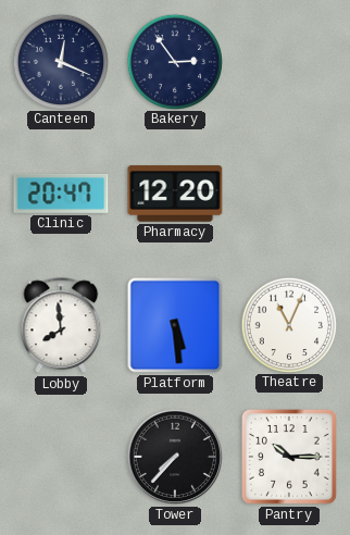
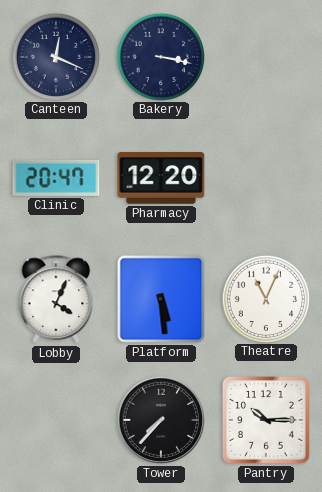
Bakery: 2:54 -> 3:17
Lobby: 7:59 -> 4:04
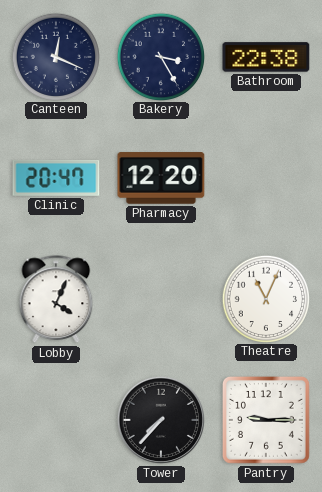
Bakery: 3:17 -> 3:25
Bathroom: none -> 22:38
Platform: 5:29 -> none
Pantry: 10:15 -> 9:15
